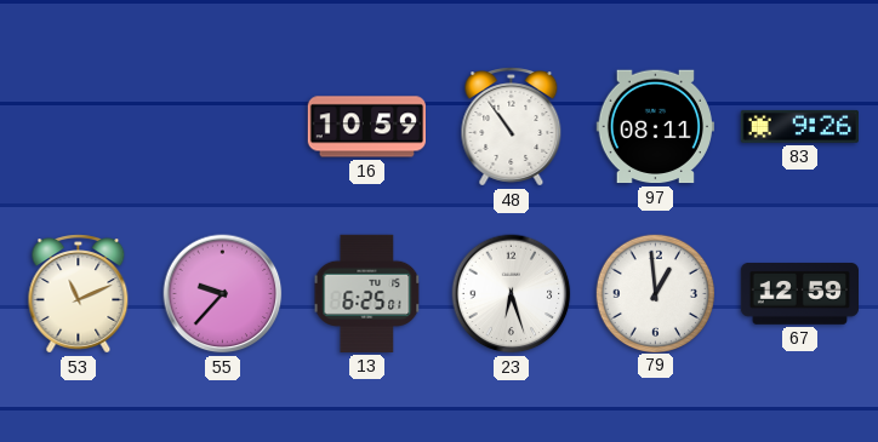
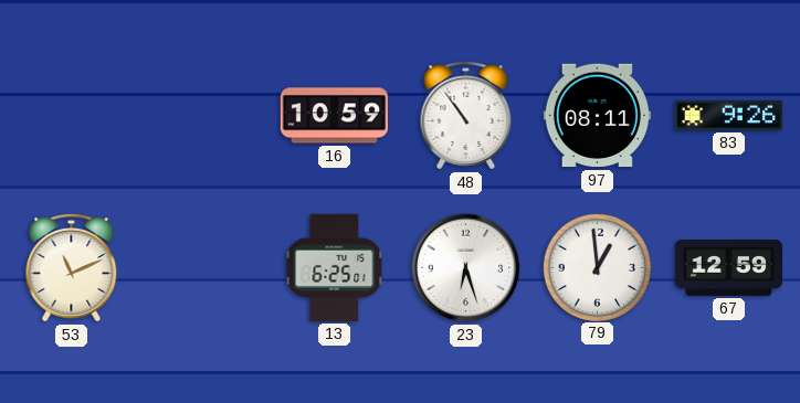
55: 9:37 -> none
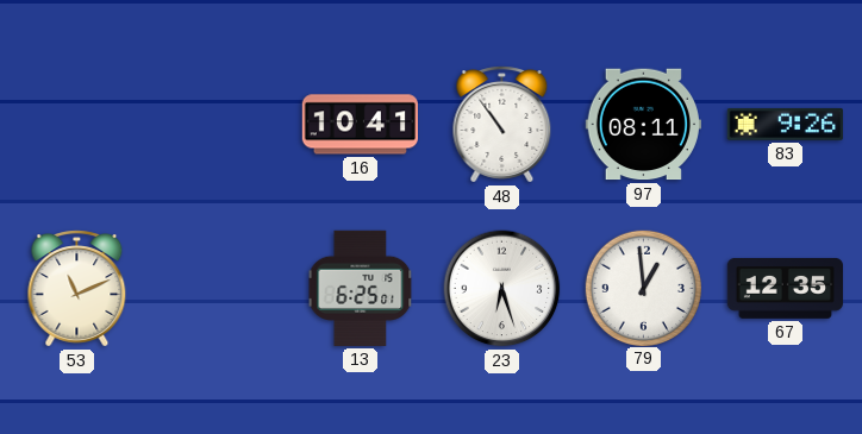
16: 10:59 -> 10:41
67: 12:59 -> 12:35
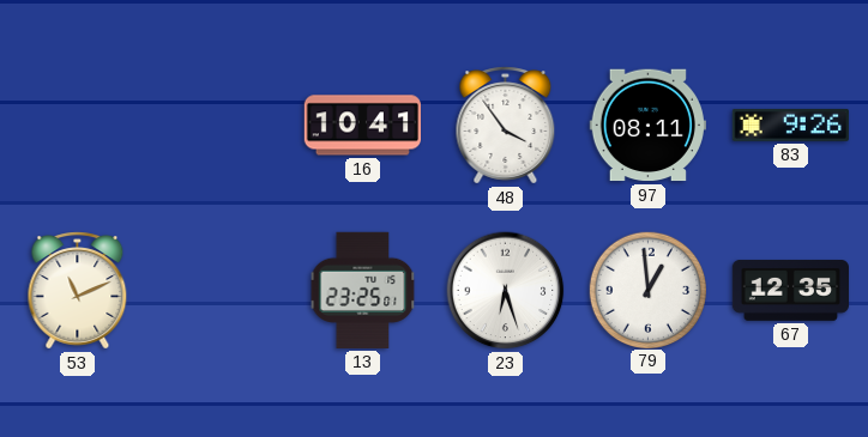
48: 10:54 -> 3:54
13: 6:25 -> 23:25
